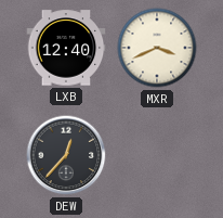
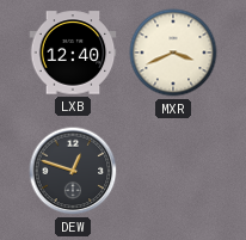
DEW: 12:37 -> 12:48
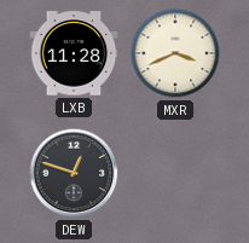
LXB: 12:40 -> 11:28
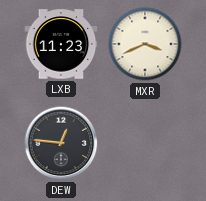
LXB: 11:28 -> 11:23
DEW: 12:48 -> 12:46
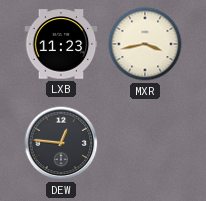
MXR: 3:41 -> 3:43
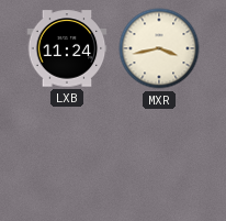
LXB: 11:23 -> 11:24
DEW: 12:46 -> none
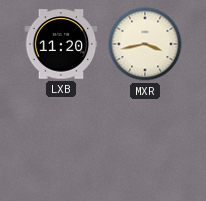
LXB: 11:24 -> 11:20
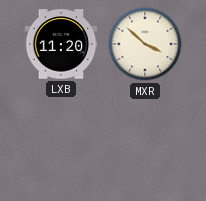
MXR: 3:43 -> 3:52
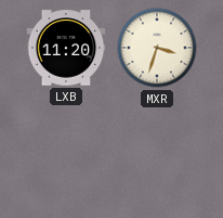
MXR: 3:52 -> 3:33
